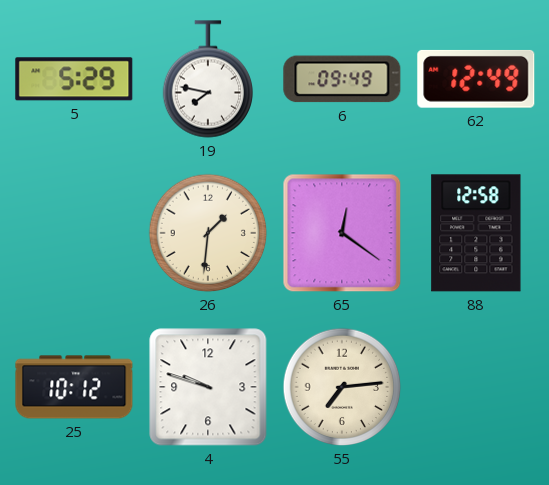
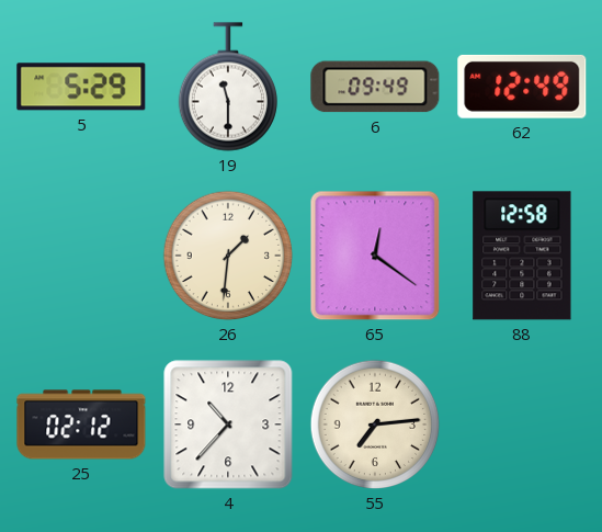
19: 7:47 -> 11:30
25: 10:12 -> 02:12
4: 9:48 -> 10:37
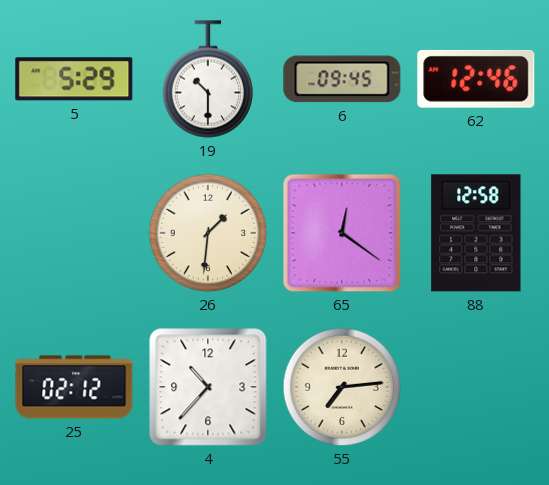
19: 11:30 -> 10:30
6: 09:49 -> 09:45
62: 12:49 -> 12:46
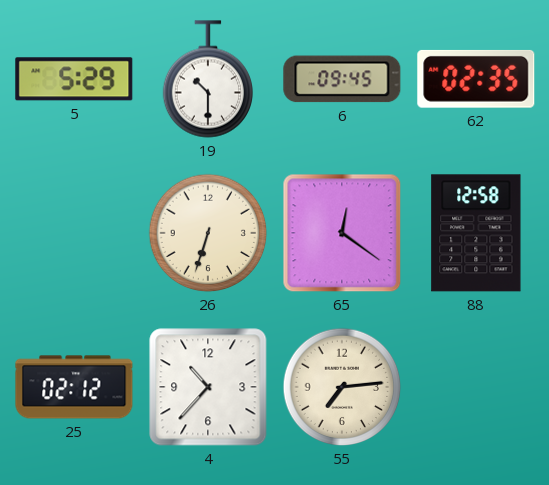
62: 12:46 -> 02:35
26: 1:31 -> 6:33
